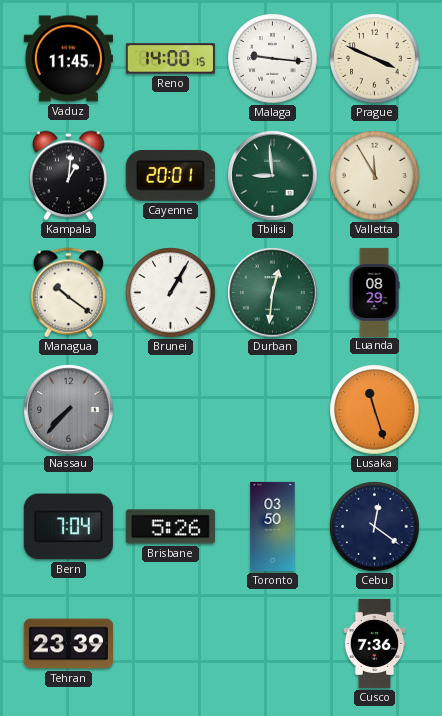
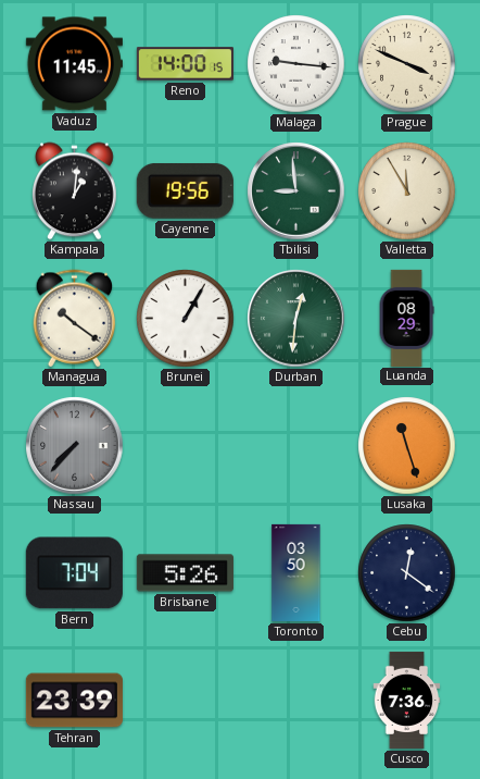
Cayenne: 20:01 -> 19:56
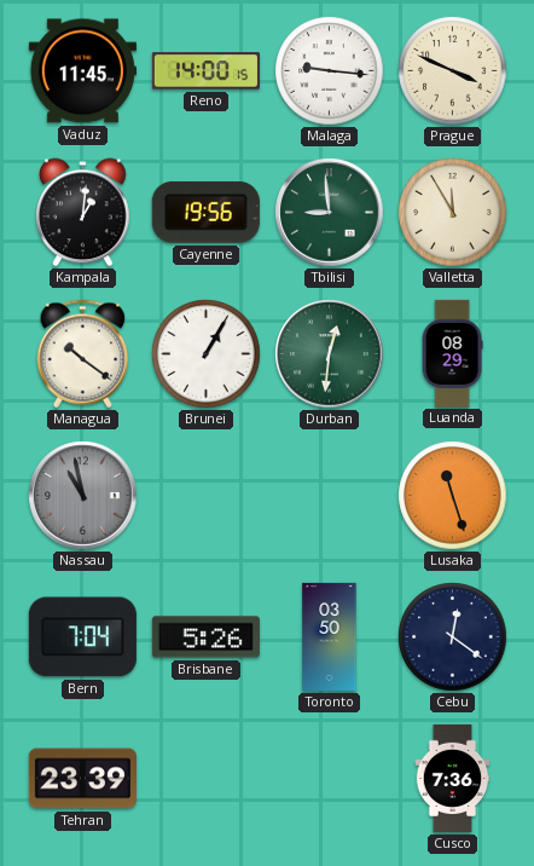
Nassau: 7:37 -> 10:58
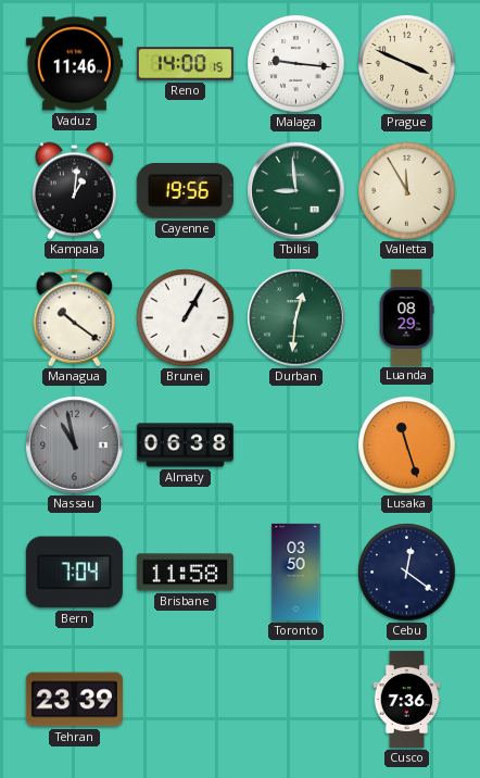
Vaduz: 11:45 -> 11:46
Almaty: none -> 06:38
Brisbane: 5:26 -> 11:58
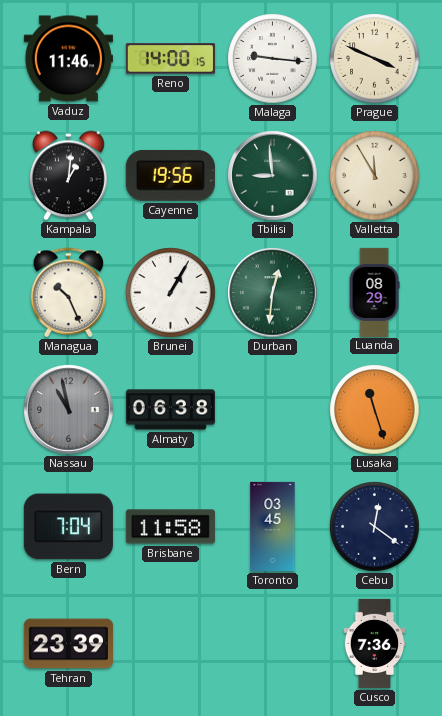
Managua: 10:21 -> 10:26
Toronto: 03:50 -> 03:45
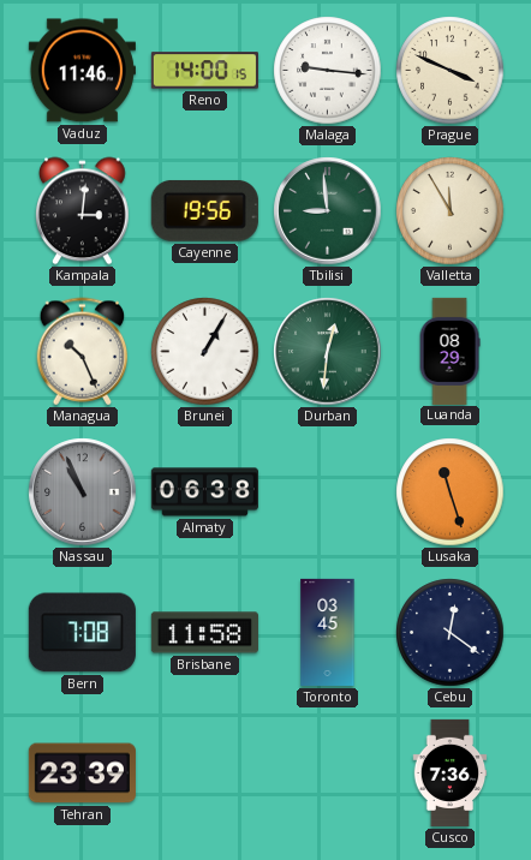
Kampala: 1:01 -> 3:01
Nassau: 10:58 -> 10:56
Bern: 7:04 -> 7:08
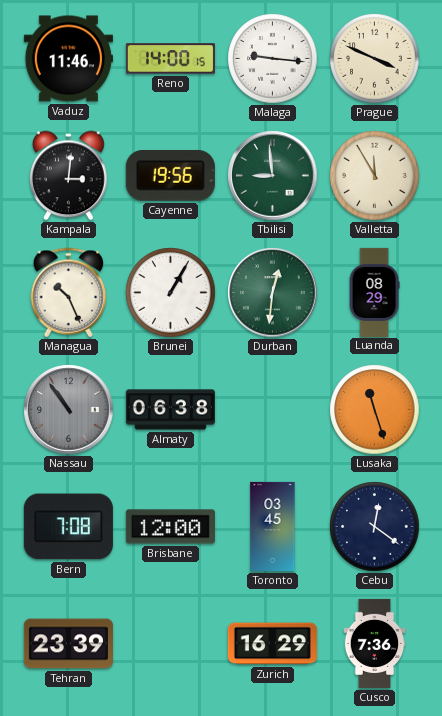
Nassau: 10:56 -> 10:54
Brisbane: 11:58 -> 12:00
Zurich: none -> 16:29
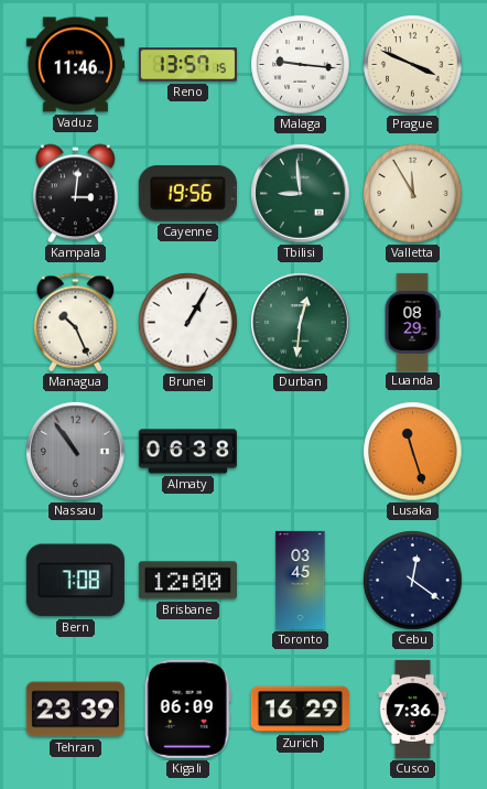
Reno: 14:00 -> 13:57
Kigali: none -> 06:09
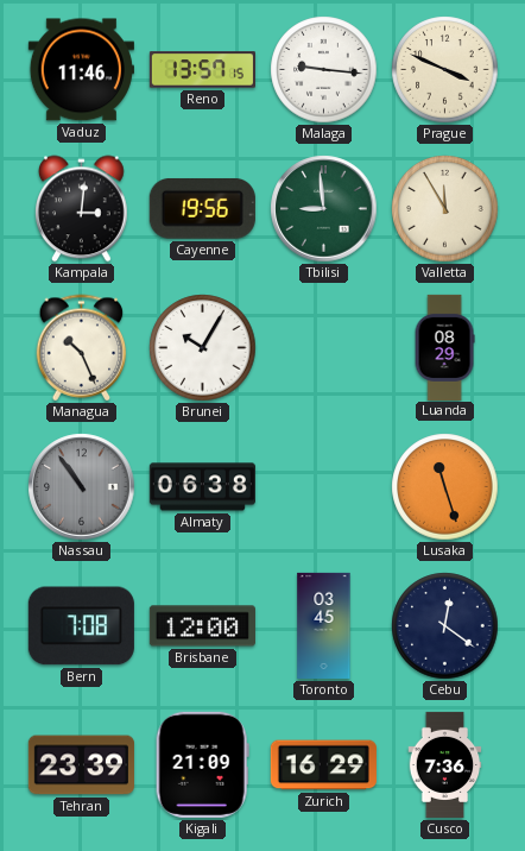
Brunei: 1:05 -> 10:05
Durban: 12:31 -> none
Kigali: 06:09 -> 21:09
